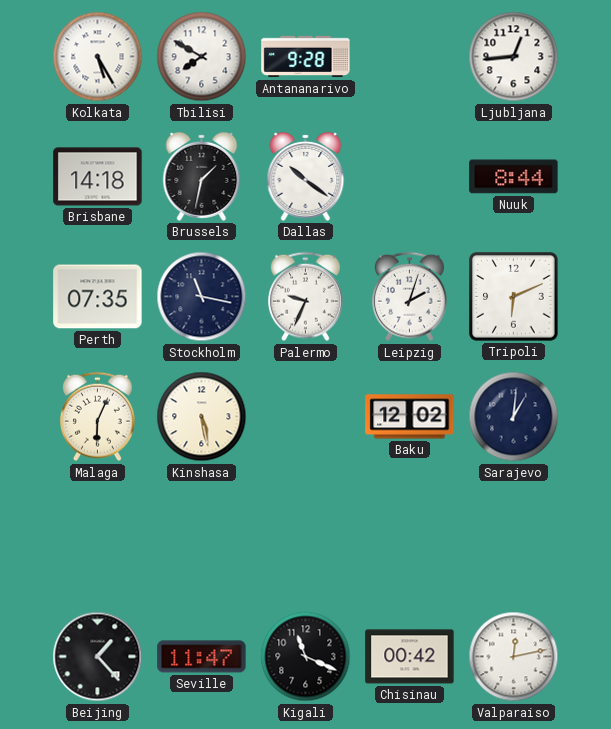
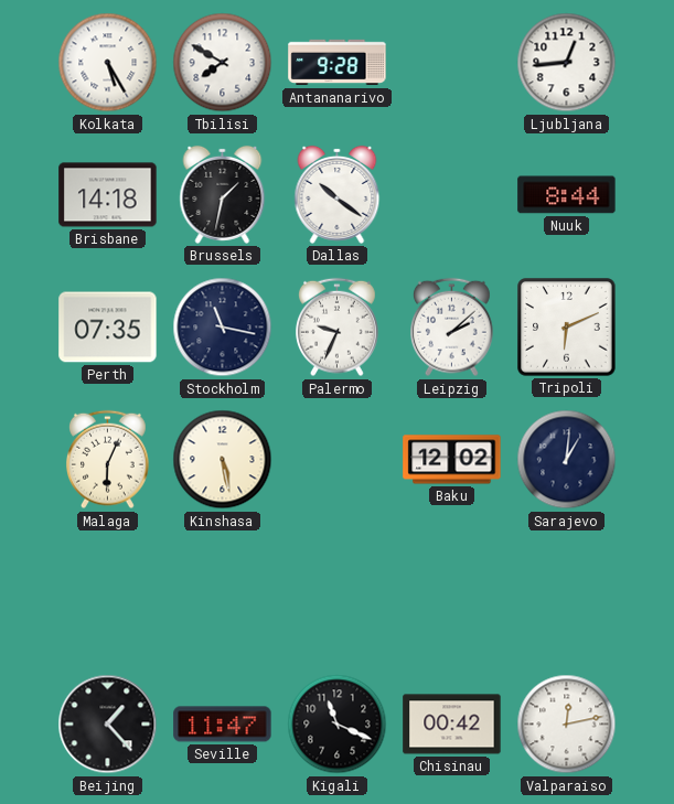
Leipzig: 2:03 -> 2:08
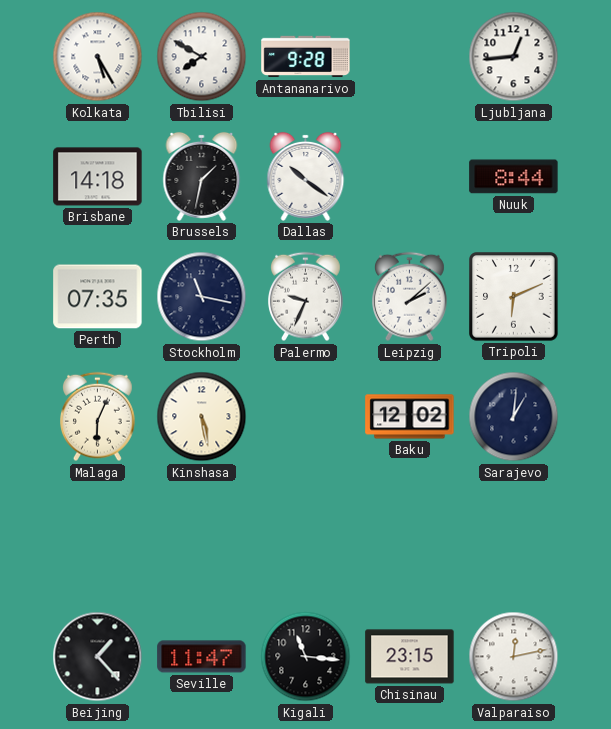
Kigali: 11:19 -> 11:16
Chisinau: 00:42 -> 23:15
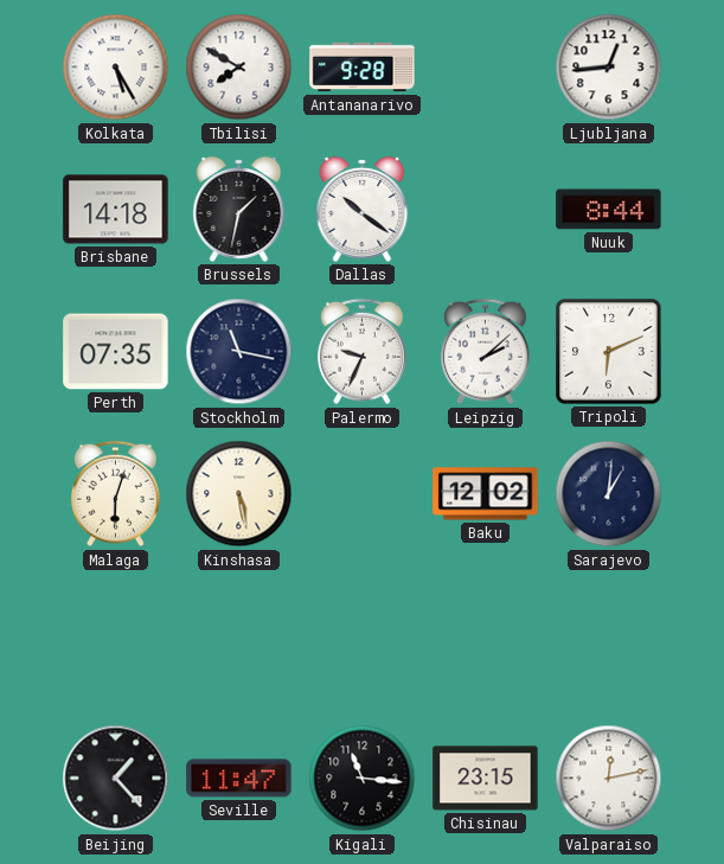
Malaga: 6:04 -> 6:03
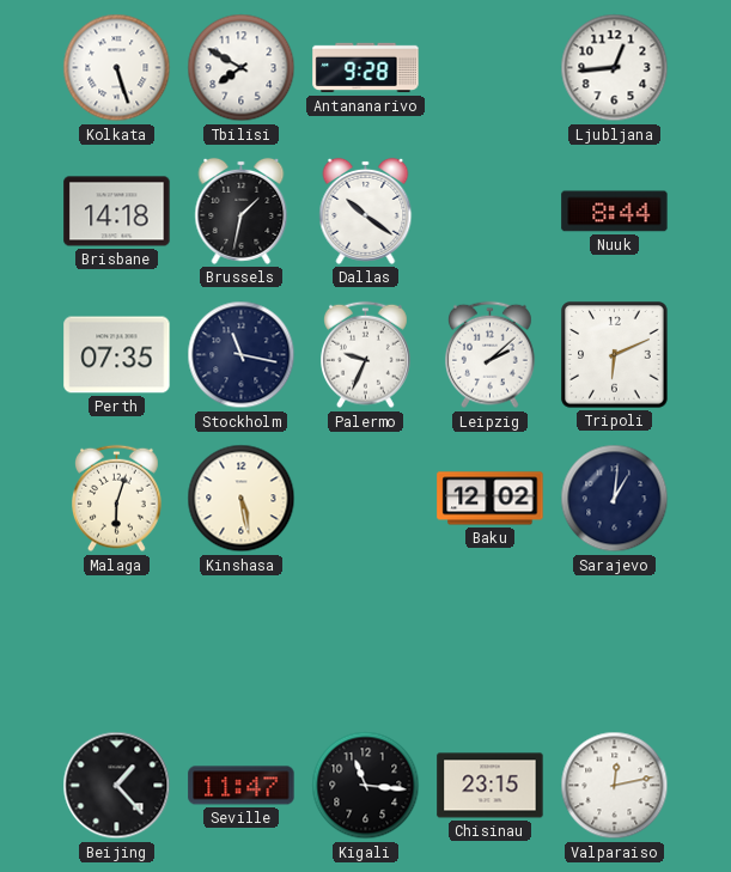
Kolkata: 5:25 -> 5:27
